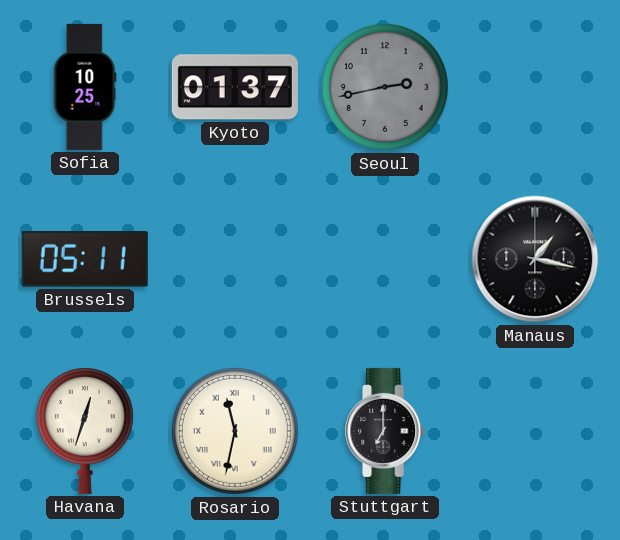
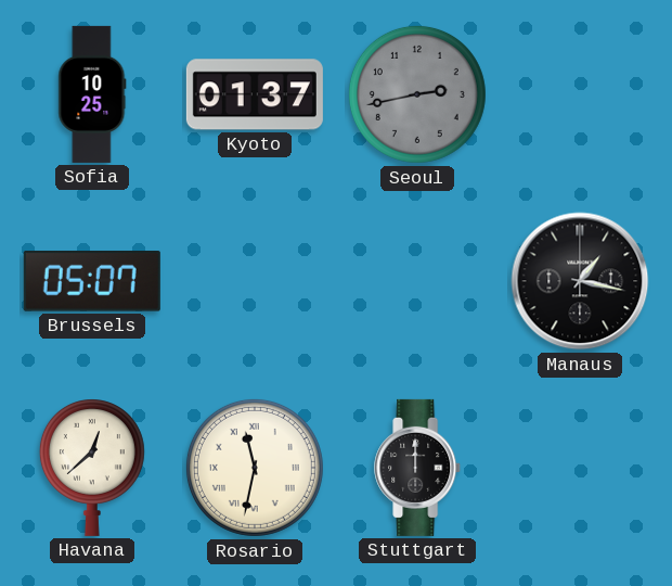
Brussels: 05:11 -> 05:07
Havana: 12:33 -> 12:38
Stuttgart: 7:00 -> 12:00
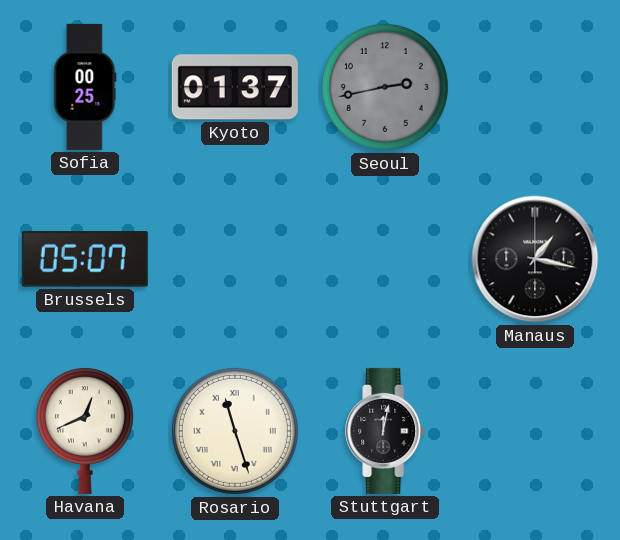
Sofia: 10:25 -> 00:25
Havana: 12:38 -> 12:41
Rosario: 11:32 -> 11:27
Stuttgart: 12:00 -> 12:02
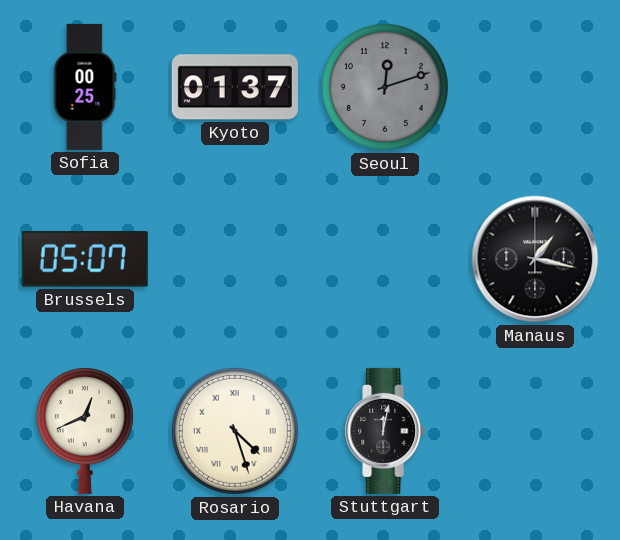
Seoul: 2:43 -> 12:12
Rosario: 11:27 -> 4:27
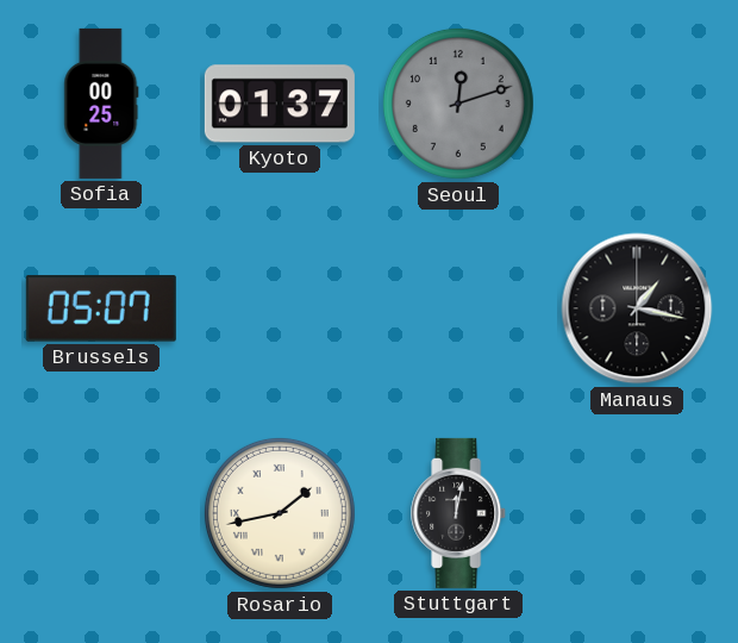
Havana: 12:41 -> none
Rosario: 4:27 -> 1:43
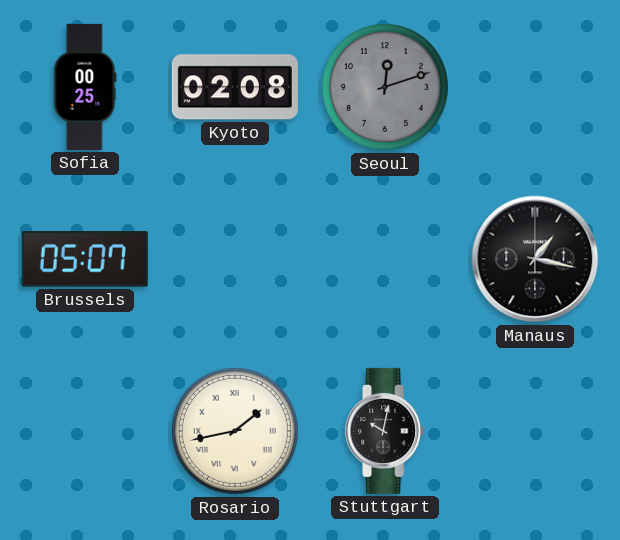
Kyoto: 01:37 -> 02:08
Stuttgart: 12:02 -> 10:02
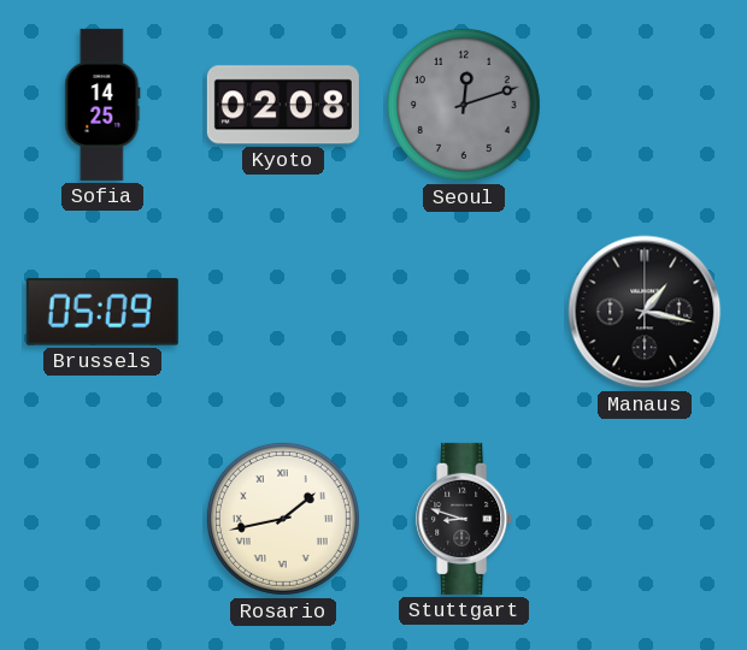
Sofia: 00:25 -> 14:25
Brussels: 05:07 -> 05:09
Stuttgart: 10:02 -> 8:48
